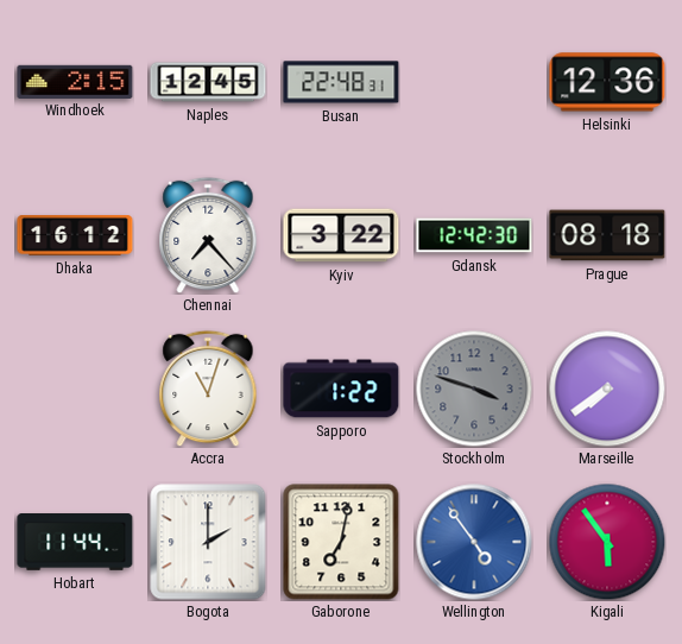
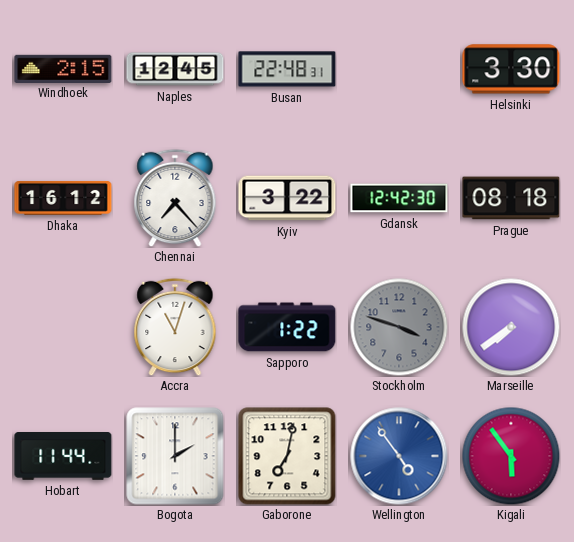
Helsinki: 12:36 -> 3:30
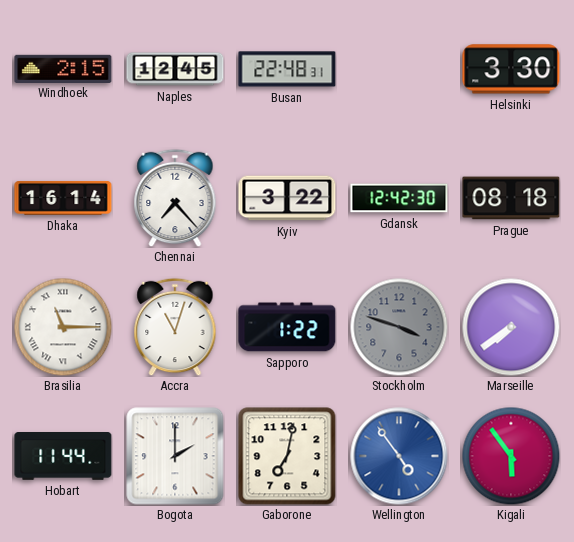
Dhaka: 16:12 -> 16:14
Brasilia: none -> 11:15
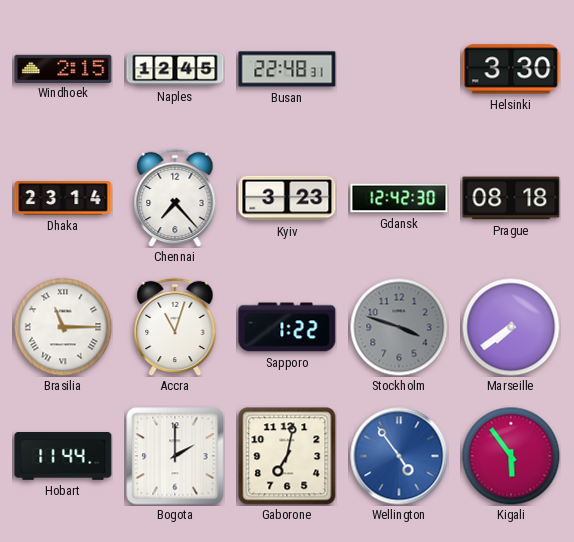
Dhaka: 16:14 -> 23:14
Kyiv: 3:22 -> 3:23
